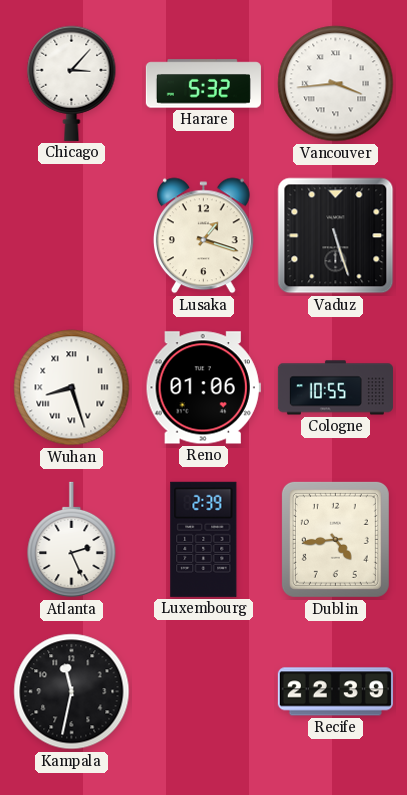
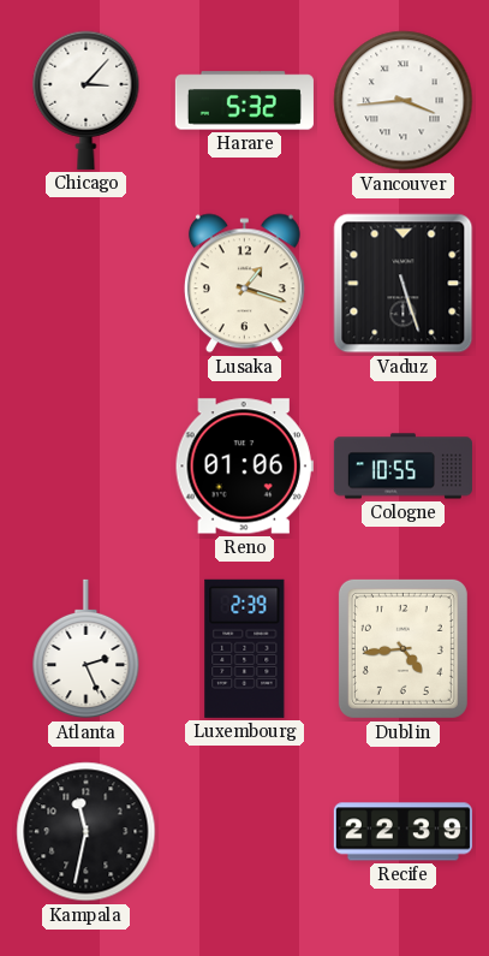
Wuhan: 8:27 -> none
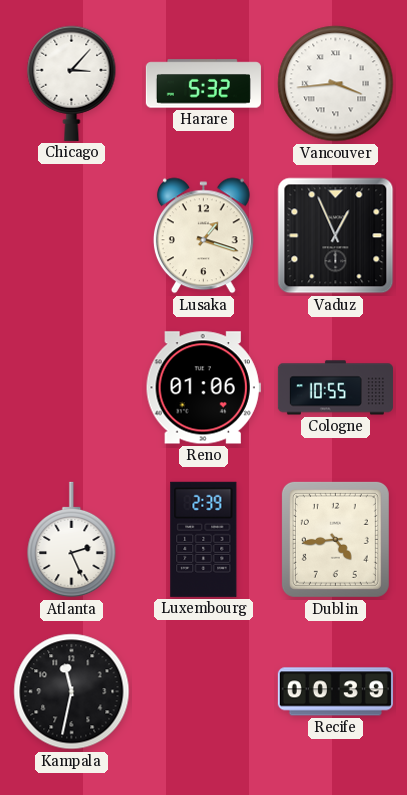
Vaduz: 5:27 -> 12:56
Recife: 22:39 -> 00:39
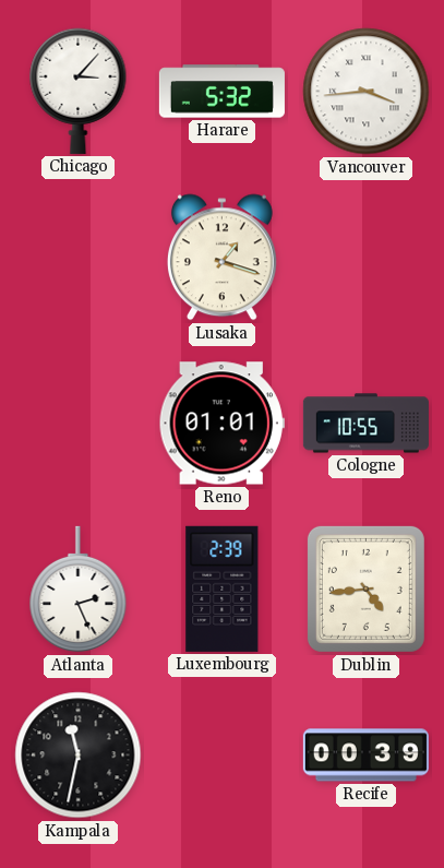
Vaduz: 12:56 -> none
Reno: 01:06 -> 01:01
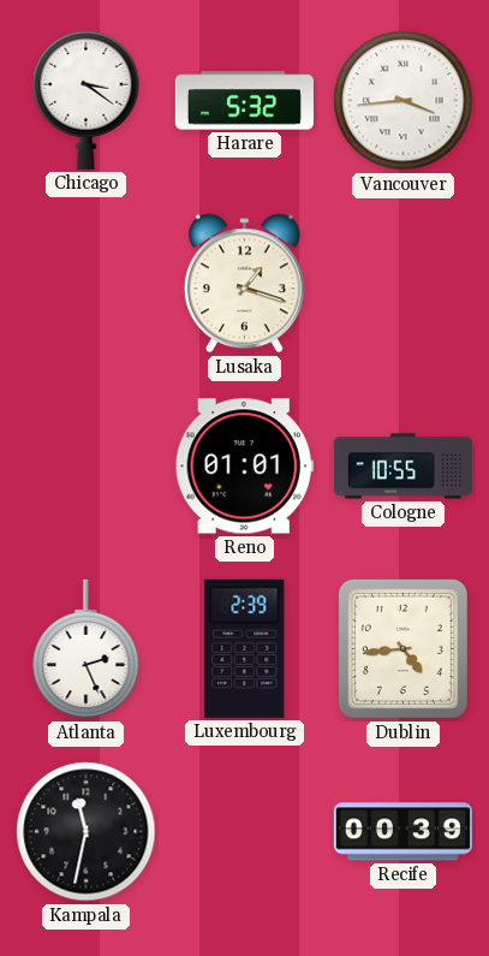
Chicago: 3:07 -> 3:21
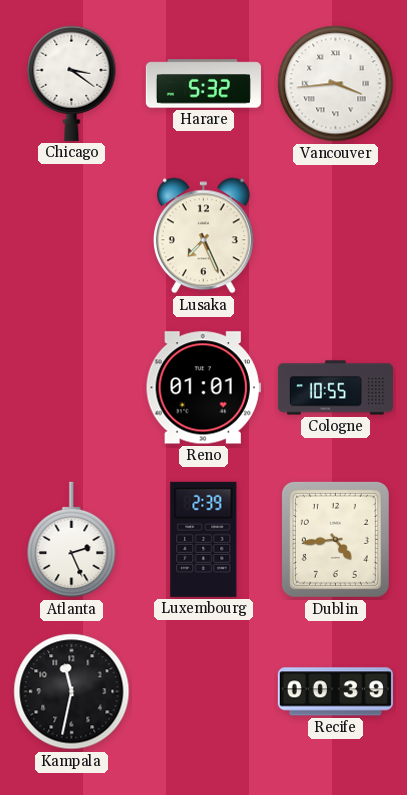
Lusaka: 1:18 -> 7:26
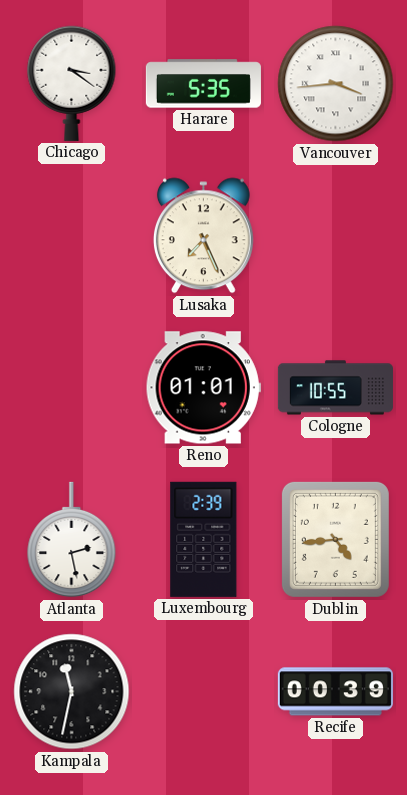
Harare: 5:32 -> 5:35
Atlanta: 2:26 -> 2:28
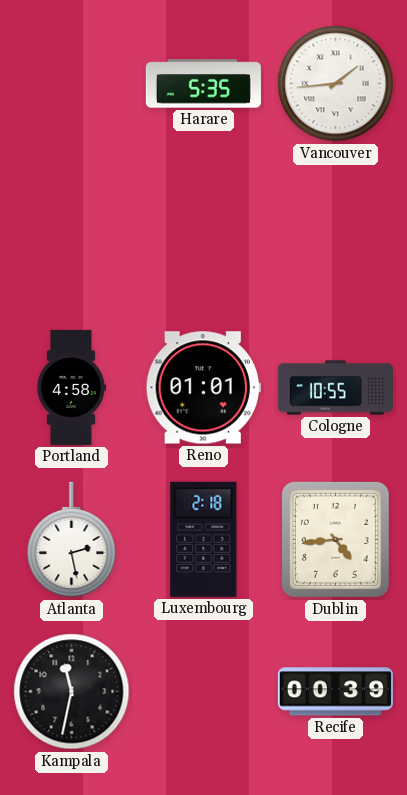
Chicago: 3:21 -> none
Vancouver: 3:44 -> 1:44
Lusaka: 7:26 -> none
Portland: none -> 4:58
Luxembourg: 2:39 -> 2:18
